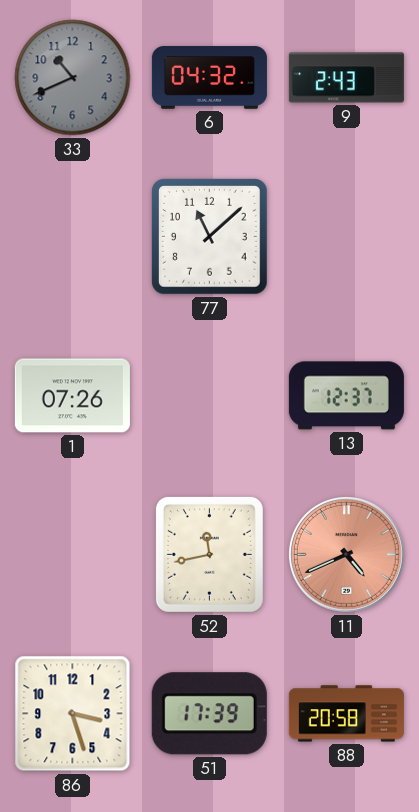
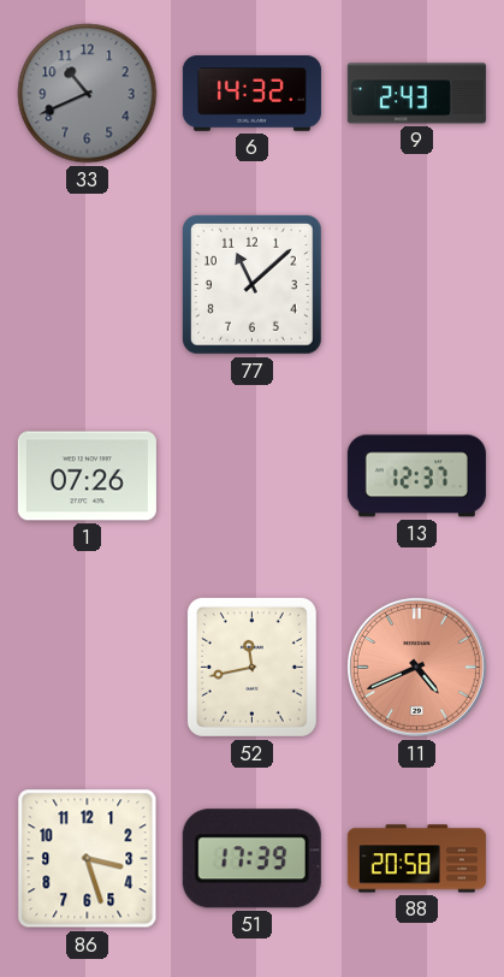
6: 04:32 -> 14:32
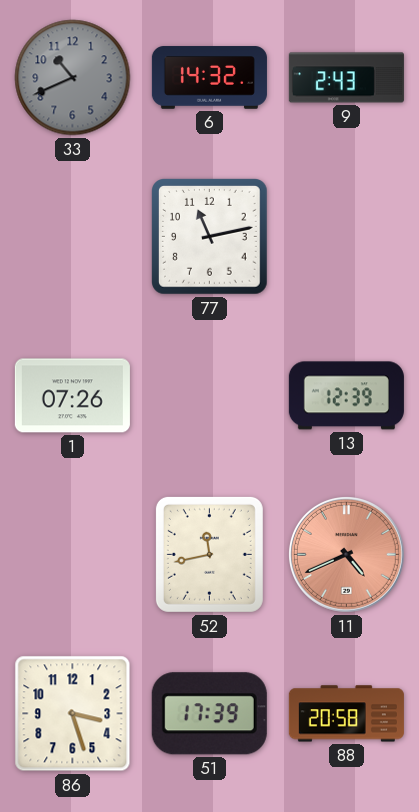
77: 11:08 -> 11:13
13: 12:37 -> 12:39
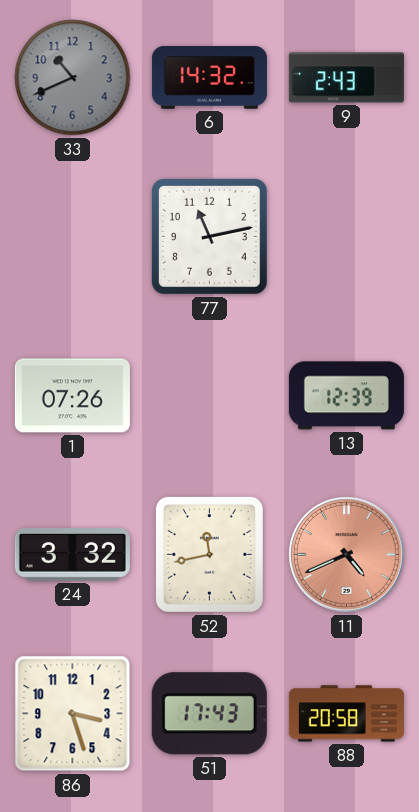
24: none -> 3:32
51: 17:39 -> 17:43
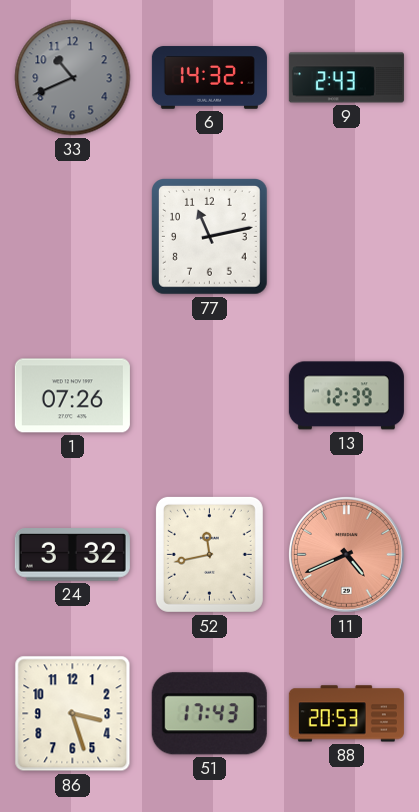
88: 20:58 -> 20:53
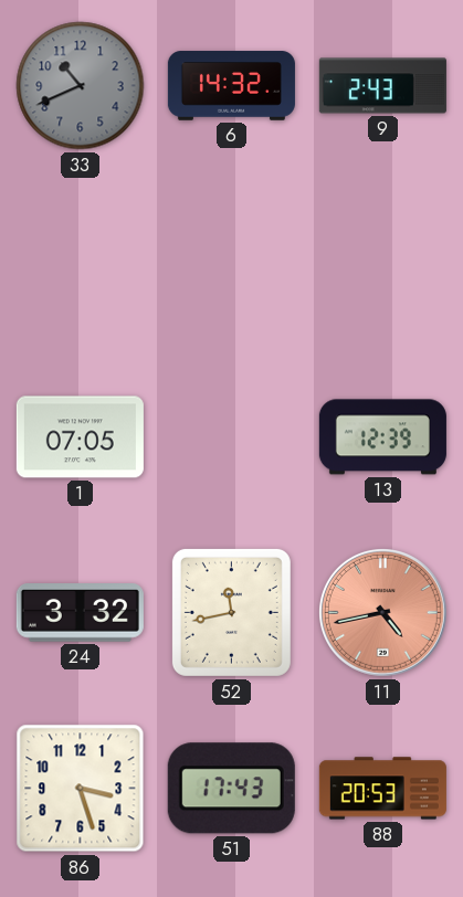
77: 11:13 -> none
1: 07:26 -> 07:05
11: 4:41 -> 4:43
